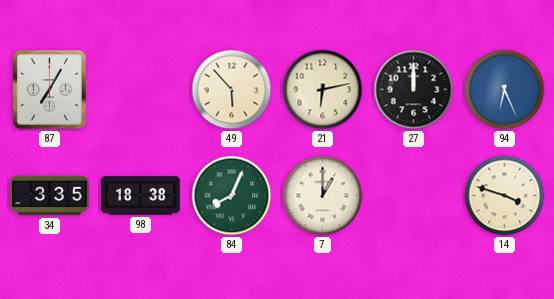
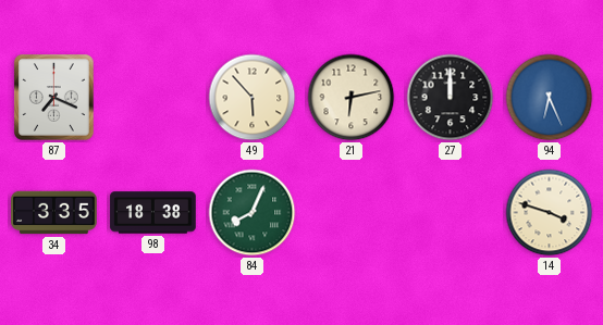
87: 7:05 -> 7:19
7: 1:00 -> none
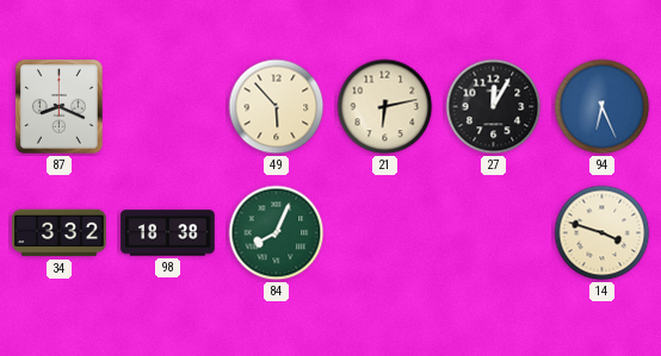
87: 7:19 -> 8:19
27: 12:00 -> 12:05
34: 3:35 -> 3:32
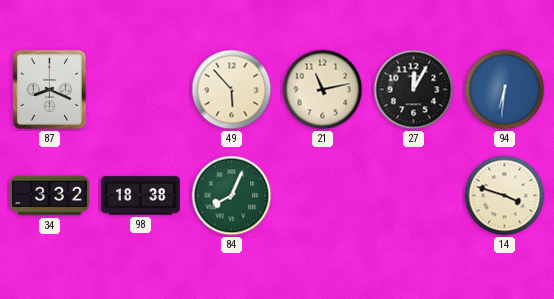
21: 6:13 -> 11:13
94: 6:26 -> 6:31
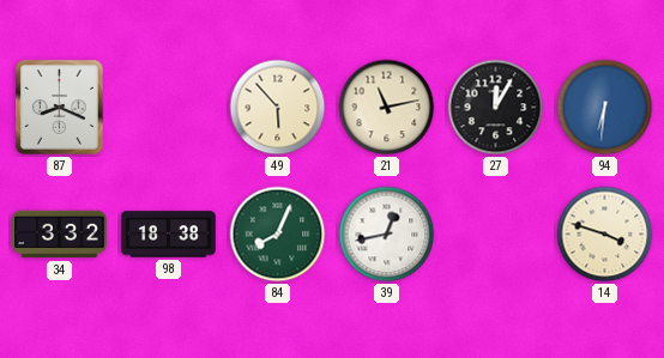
39: none -> 12:43
